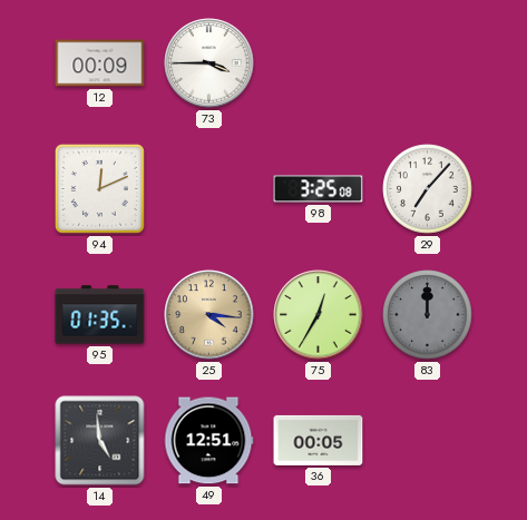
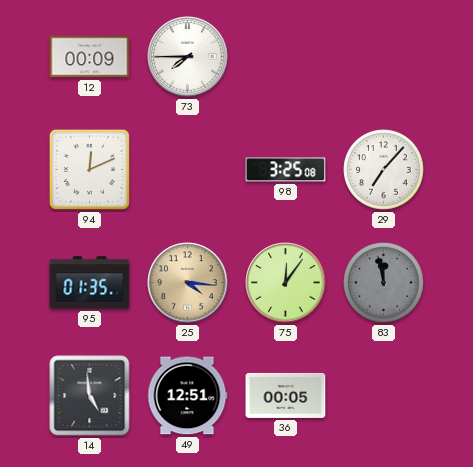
73: 3:45 -> 7:45
75: 12:35 -> 12:06
83: 12:00 -> 11:58
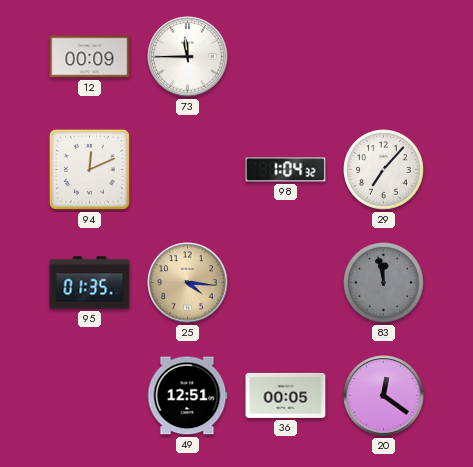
73: 7:45 -> 11:45
98: 3:25 -> 1:04
75: 12:06 -> none
14: 4:59 -> none
20: none -> 12:21
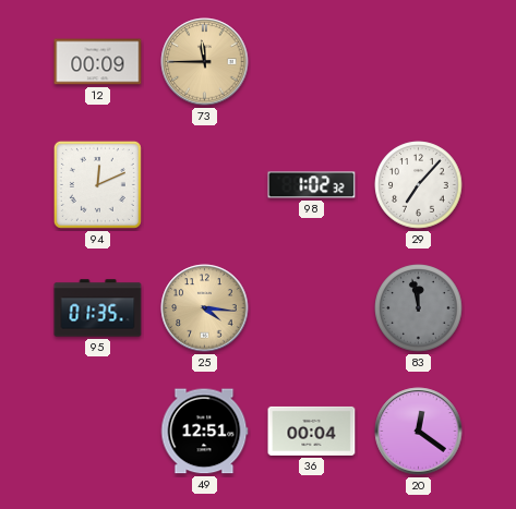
73 dial: white -> champagne
98: 1:04 -> 1:02
36: 00:05 -> 00:04
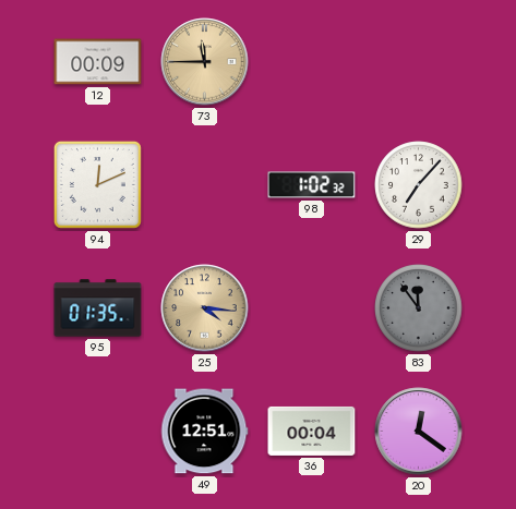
83: 11:58 -> 11:54
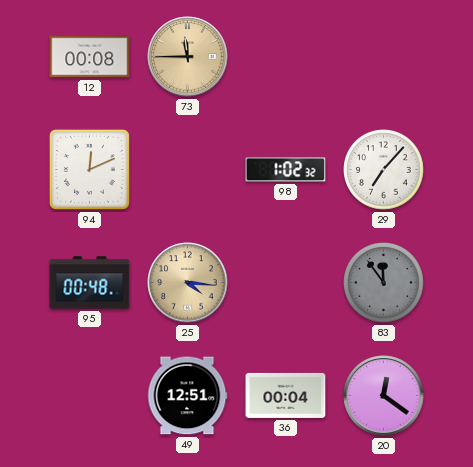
12: 00:09 -> 00:08
95: 01:35 -> 00:48
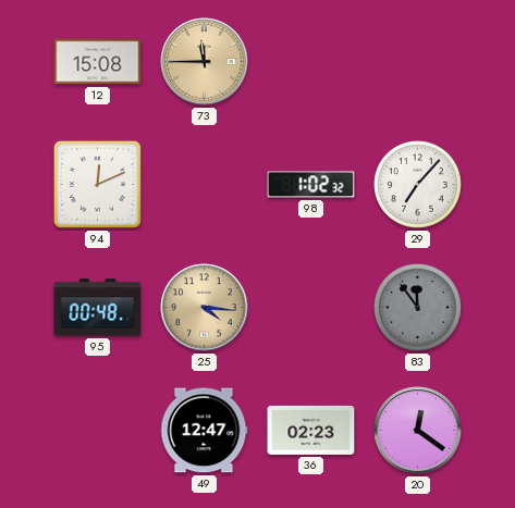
12: 00:08 -> 15:08
49: 12:51 -> 12:47
36: 00:04 -> 02:23
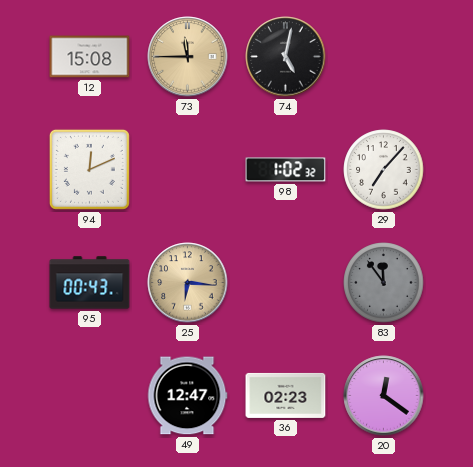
74: none -> 5:02
95: 00:48 -> 00:43
25: 4:16 -> 6:16
